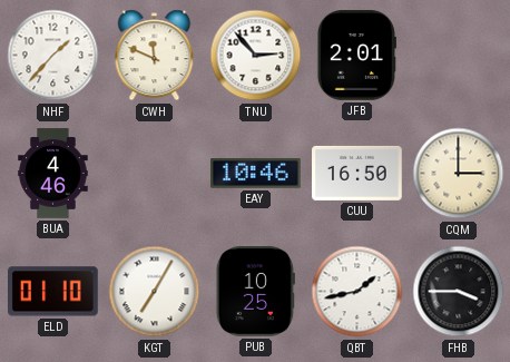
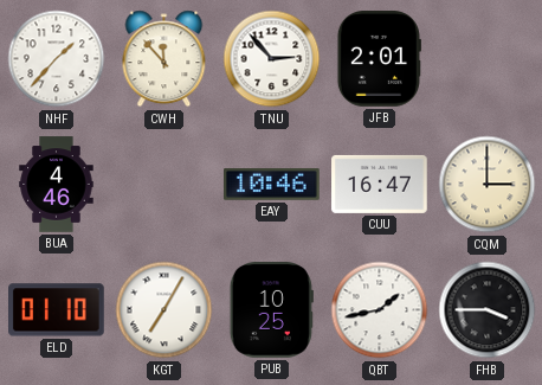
CWH: 11:49 -> 11:53
CUU: 16:50 -> 16:47
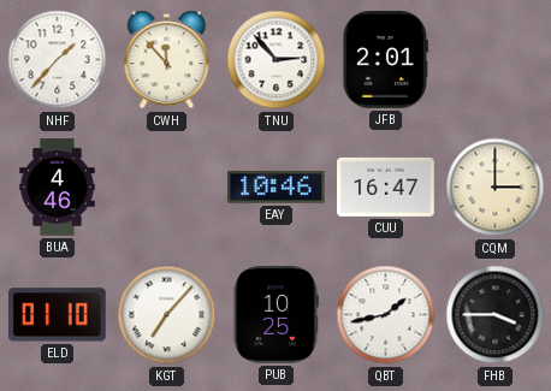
KGT: 7:05 -> 7:07
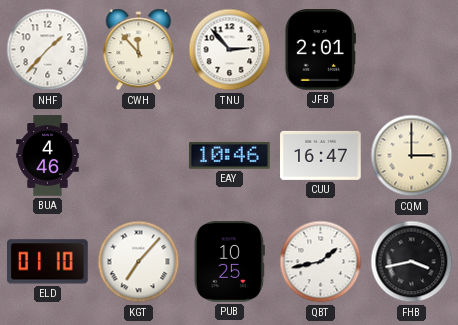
FHB: 3:45 -> 3:43
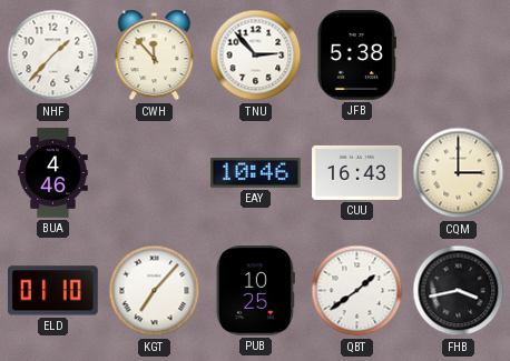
JFB: 2:01 -> 5:38
CUU: 16:47 -> 16:43
QBT: 1:43 -> 1:39
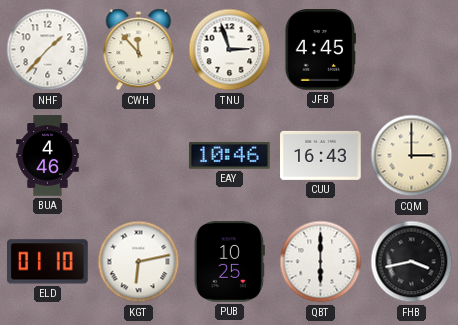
TNU: 2:53 -> 2:57
JFB: 5:38 -> 4:45
KGT: 7:07 -> 6:13
QBT: 1:39 -> 6:00
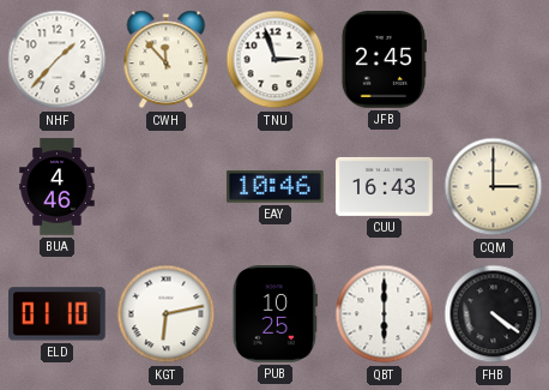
JFB: 4:45 -> 2:45
FHB: 3:43 -> 4:21
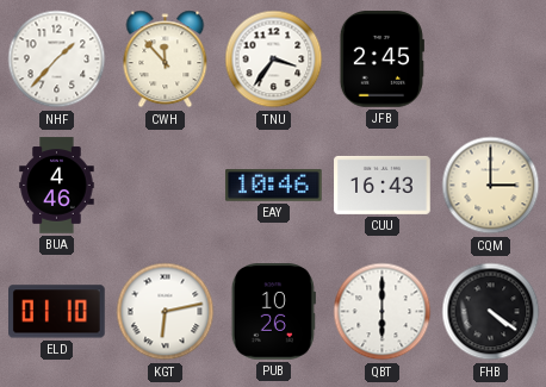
TNU: 2:57 -> 3:36
PUB: 10:25 -> 10:26
